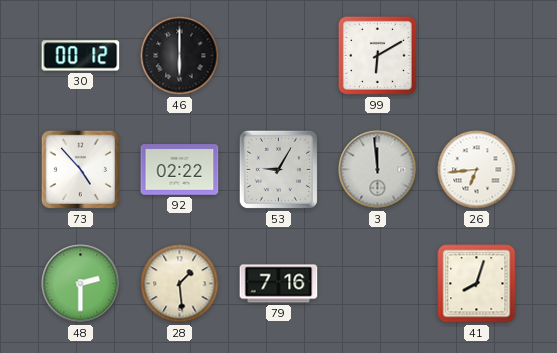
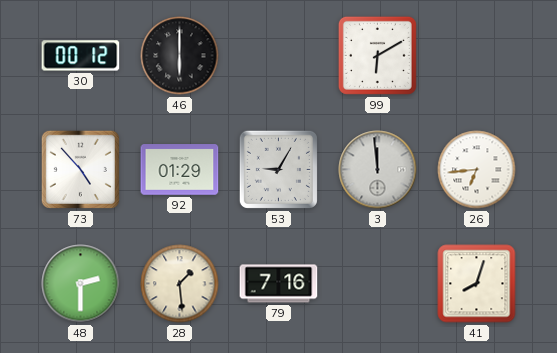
92: 02:22 -> 01:29
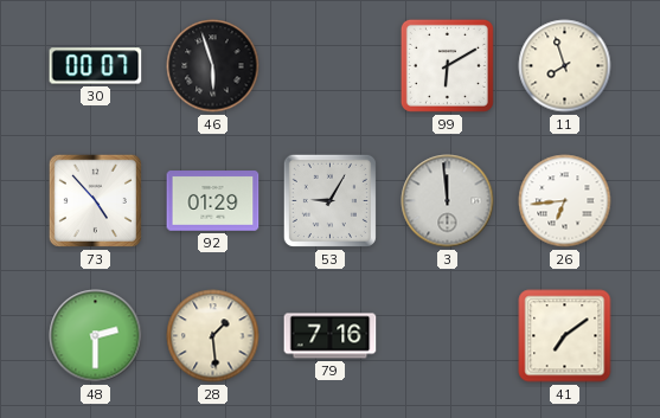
30: 00:12 -> 00:07
46: 6:00 -> 5:57
11: none -> 7:57
41: 8:03 -> 7:09
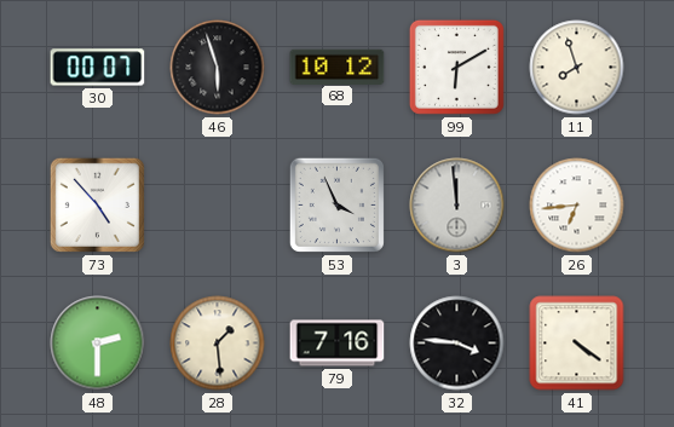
68: none -> 10:12
92: 01:29 -> none
53: 9:05 -> 3:56
32: none -> 3:46
41: 7:09 -> 4:21
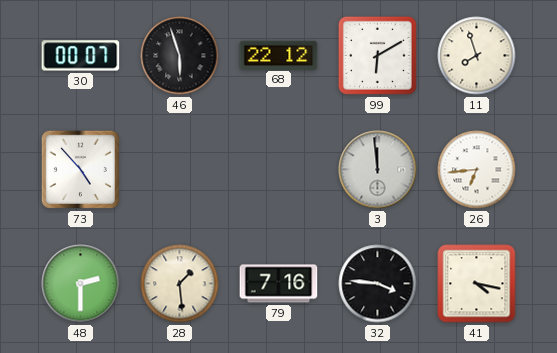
68: 10:12 -> 22:12
53: 3:56 -> none
41: 4:21 -> 4:17
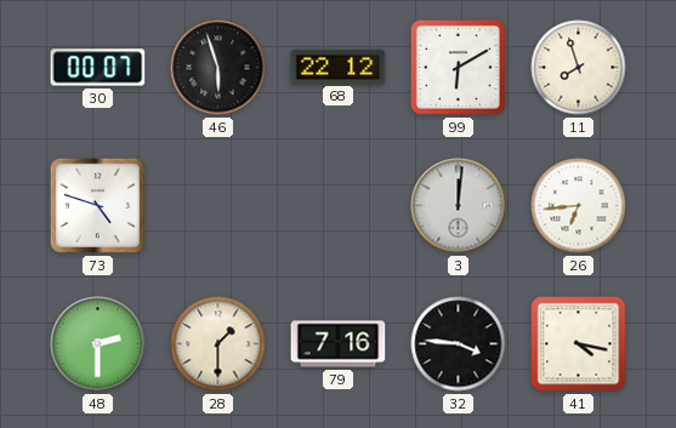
73: 4:53 -> 4:48
3: 11:59 -> 12:01
28: 1:29 -> 1:30
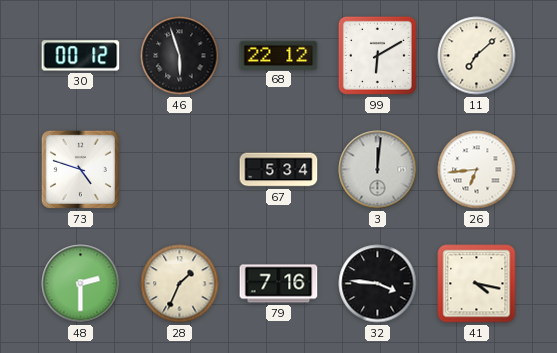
30: 00:07 -> 00:12
11: 7:57 -> 7:08
67: none -> 5:34
28: 1:30 -> 1:34
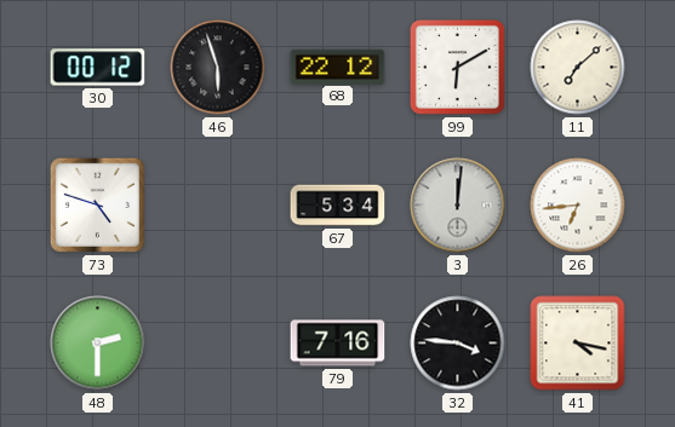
28: 1:34 -> none
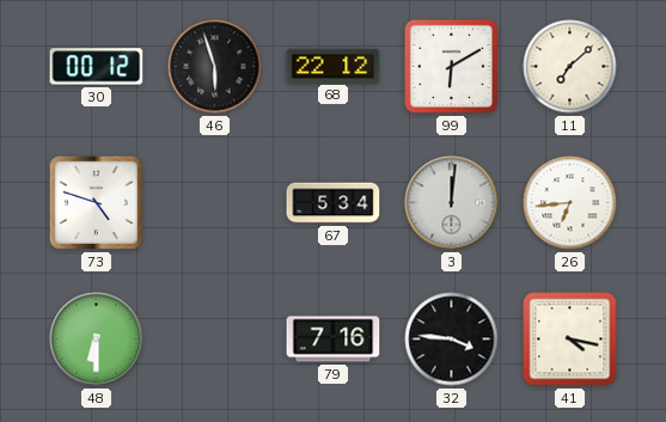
48: 2:30 -> 6:30
